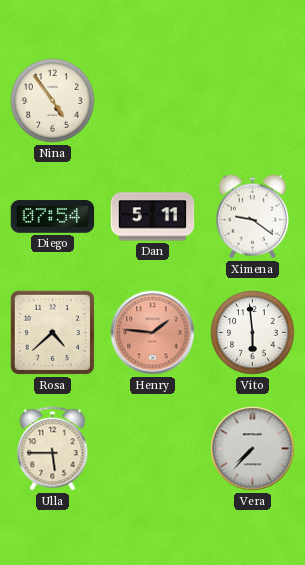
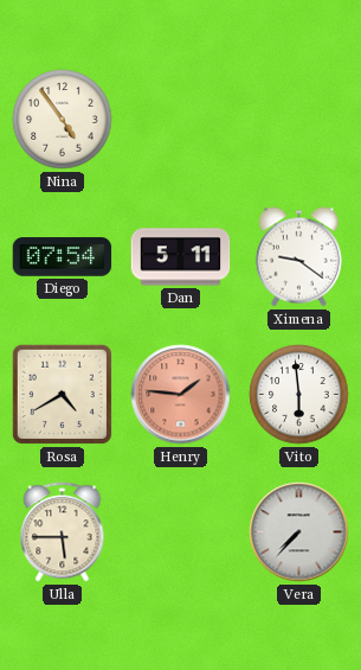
Rosa: 4:38 -> 4:40
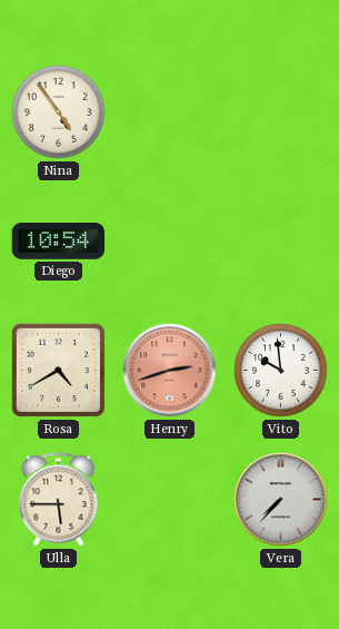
Diego: 07:54 -> 10:54
Dan: 5:11 -> none
Ximena: 9:21 -> none
Henry: 1:46 -> 2:42
Vito: 5:59 -> 9:59
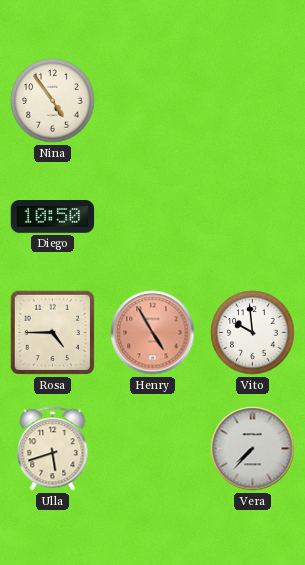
Diego: 10:54 -> 10:50
Rosa: 4:40 -> 4:45
Henry: 2:42 -> 4:55
Ulla: 5:45 -> 5:42
